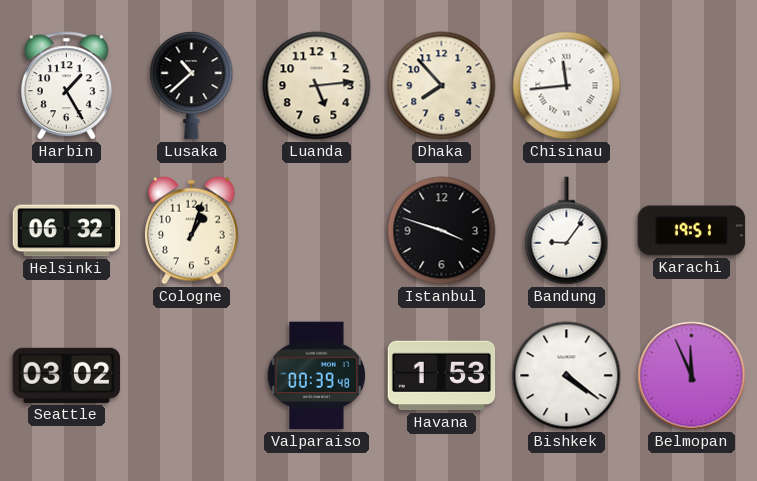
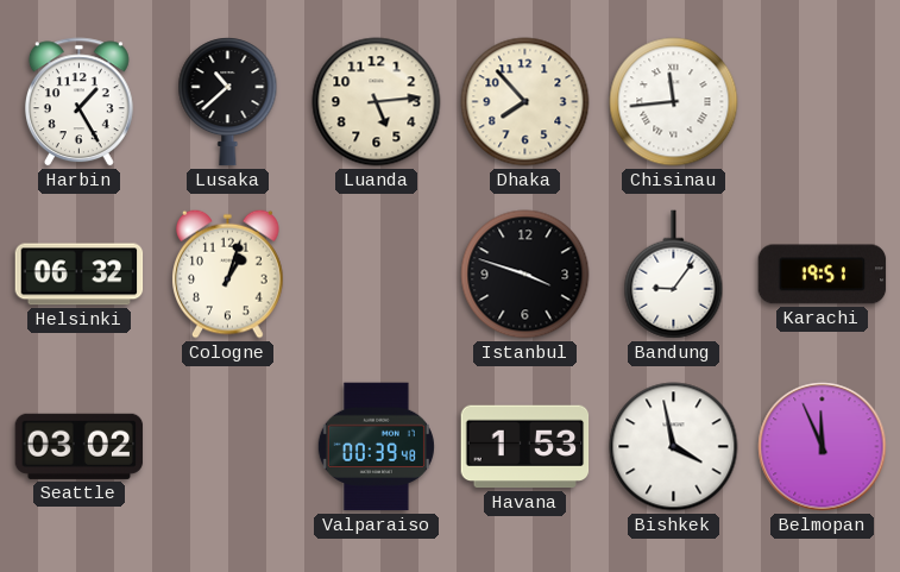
Bishkek: 4:21 -> 3:58
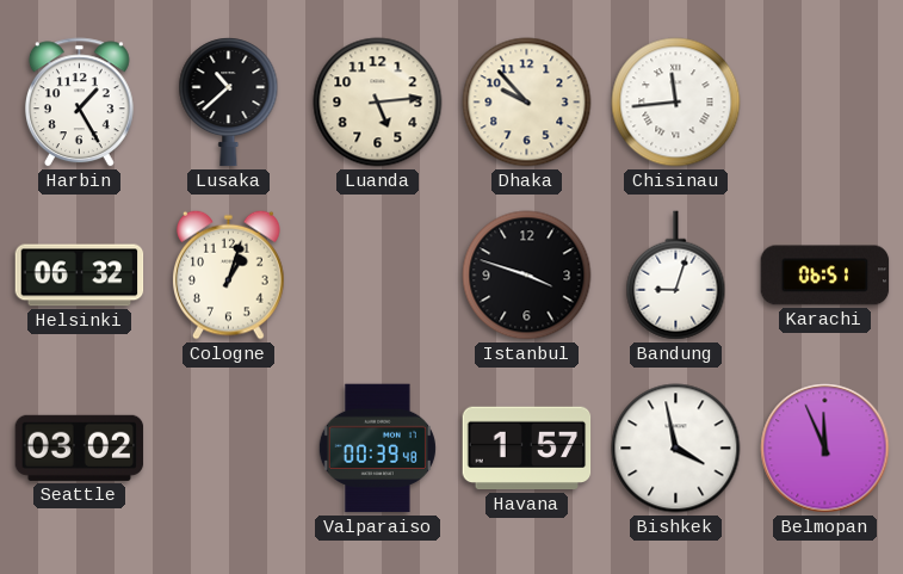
Dhaka: 7:53 -> 9:53
Bandung: 9:06 -> 9:03
Karachi: 19:51 -> 06:51
Havana: 1:53 -> 1:57
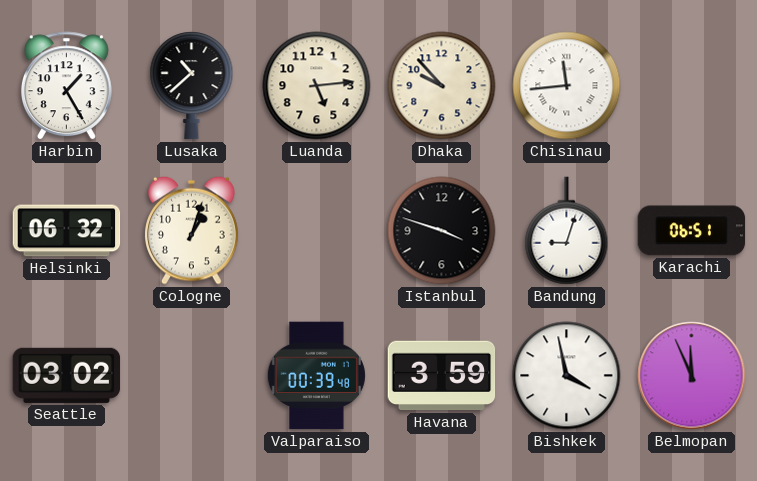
Havana: 1:57 -> 3:59
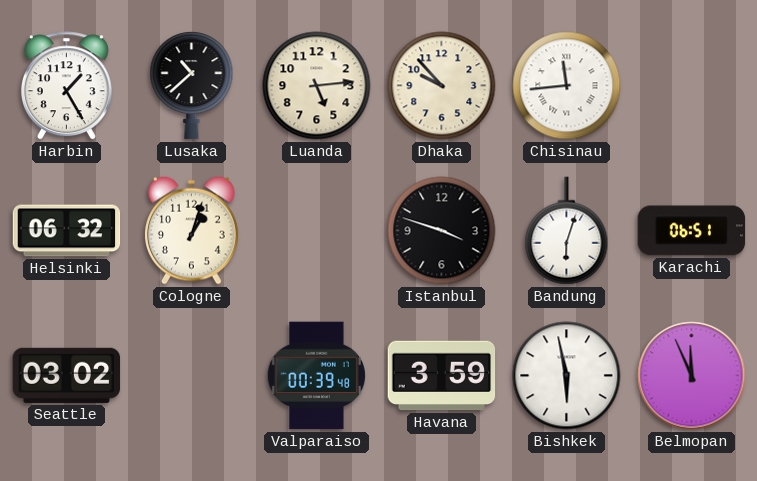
Bandung: 9:03 -> 6:03
Bishkek: 3:58 -> 5:58
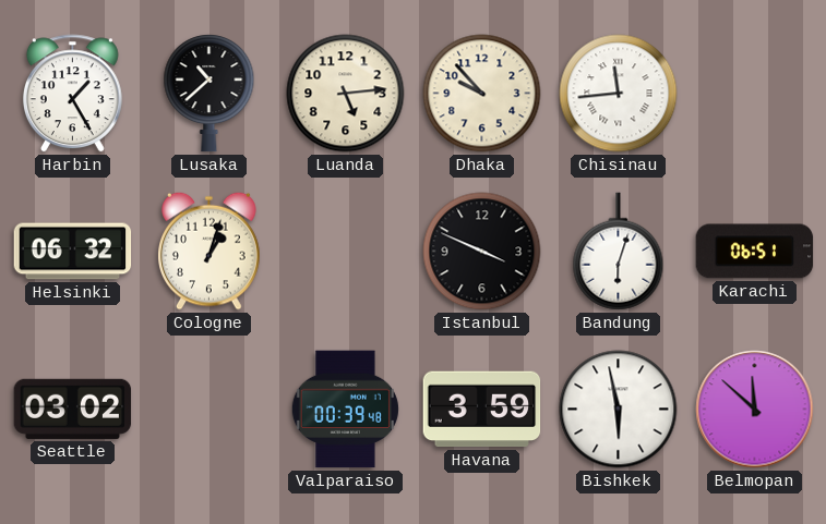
Istanbul: 3:48 -> 3:49
Belmopan: 11:56 -> 11:52
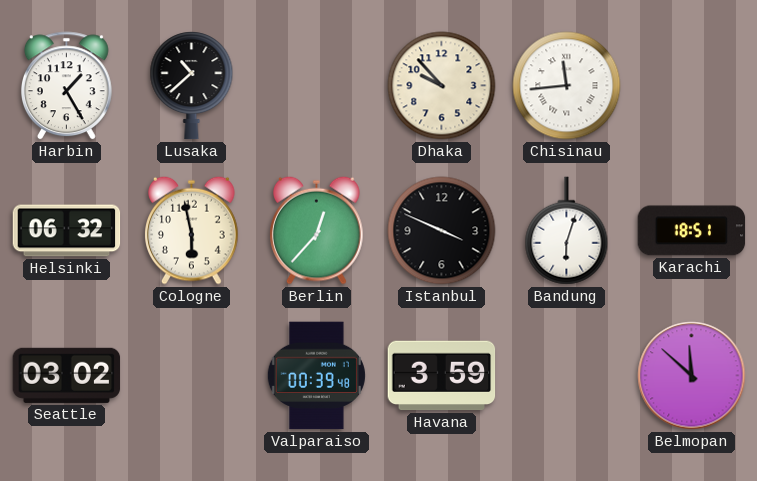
Luanda: 5:14 -> none
Cologne: 1:03 -> 5:58
Berlin: none -> 12:37
Karachi: 06:51 -> 18:51
Bishkek: 5:58 -> none
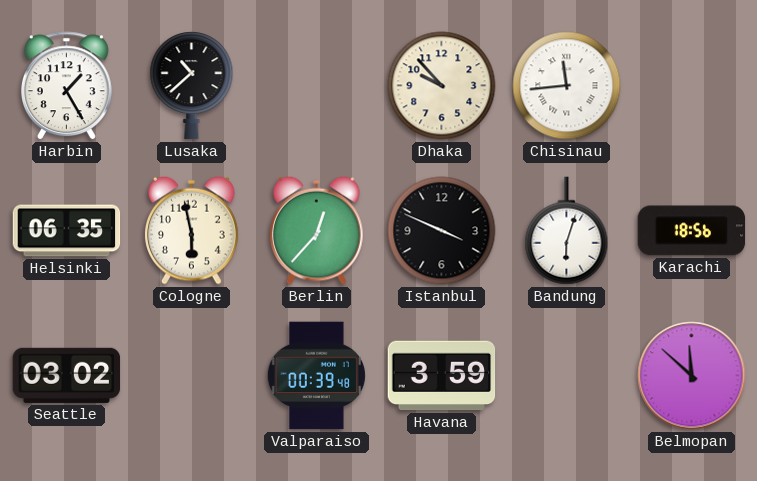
Helsinki: 06:32 -> 06:35
Karachi: 18:51 -> 18:56
